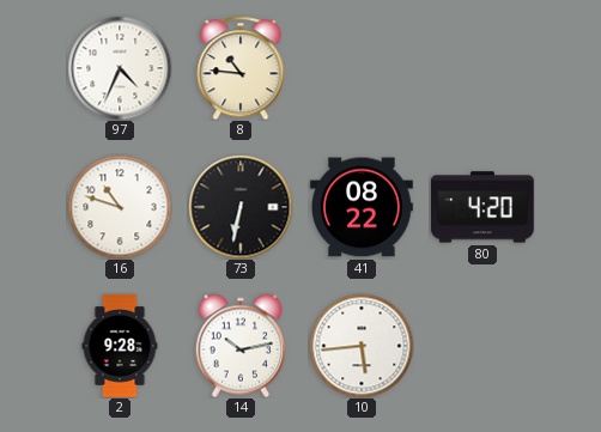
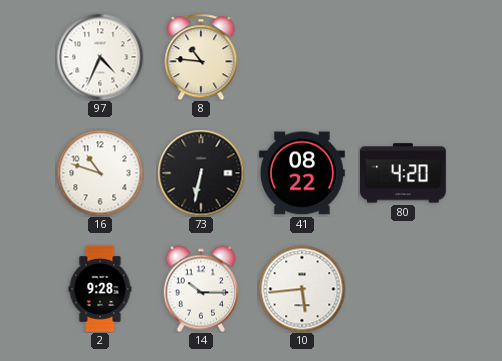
14: 10:13 -> 10:15
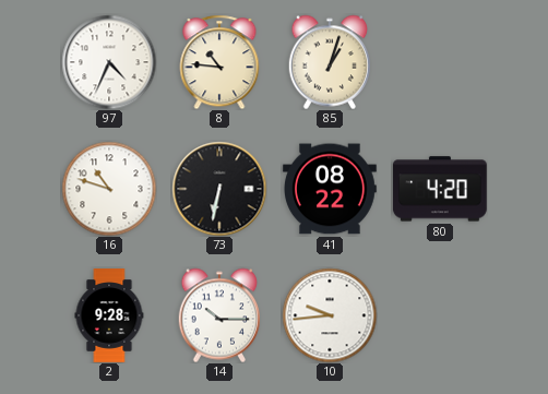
85: none -> 1:03
10: 5:44 -> 9:44
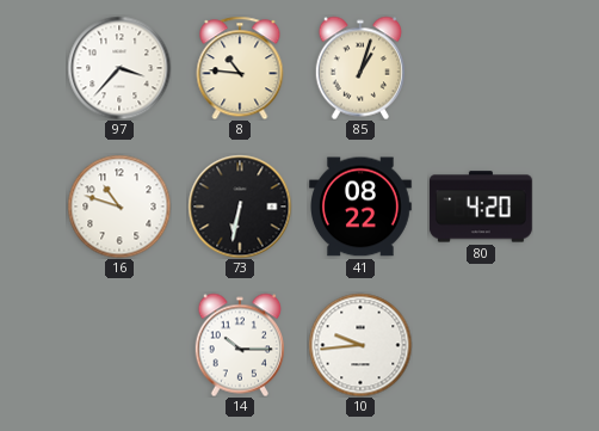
97: 4:34 -> 3:37
2: 9:28 -> none
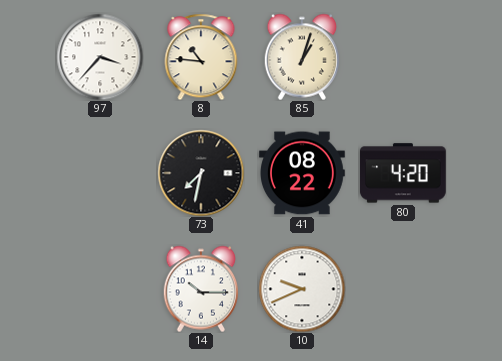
16: 10:48 -> none
73: 6:32 -> 7:32
10: 9:44 -> 9:41
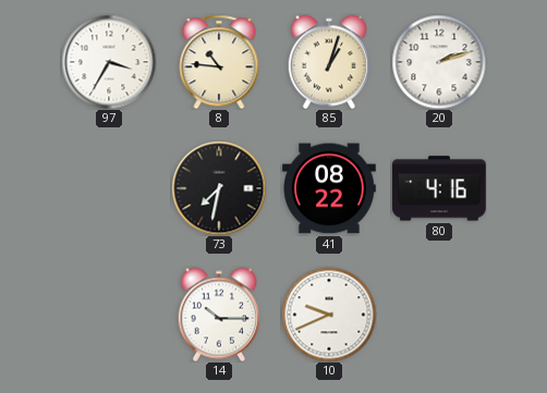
97: 3:37 -> 3:35
20: none -> 2:12
80: 4:20 -> 4:16
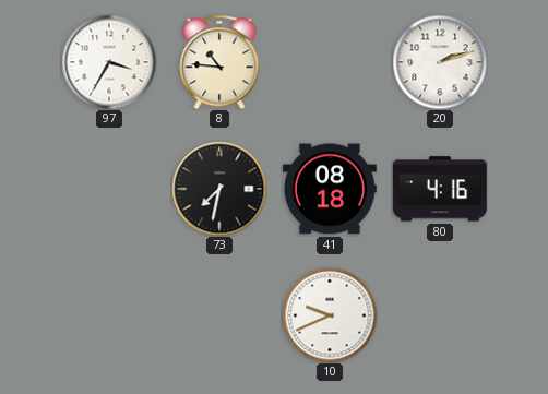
85: 1:03 -> none
41: 08:22 -> 08:18
14: 10:15 -> none
